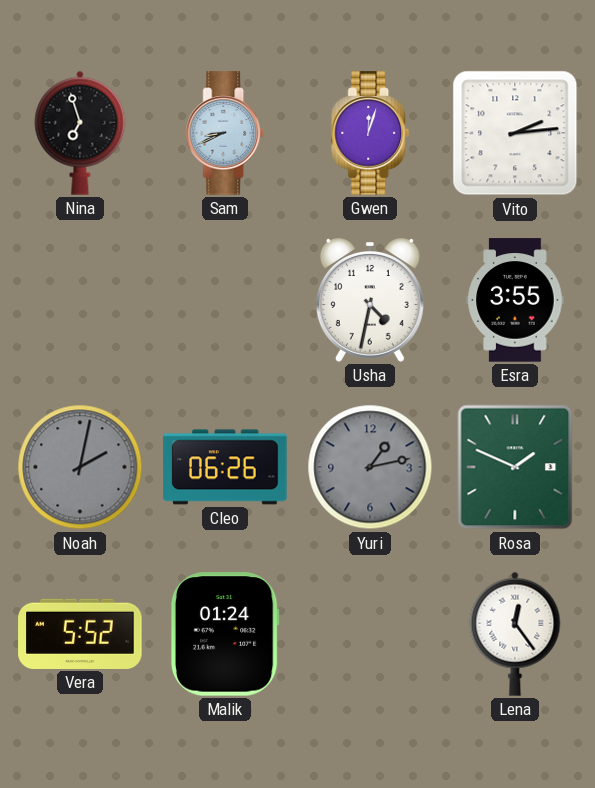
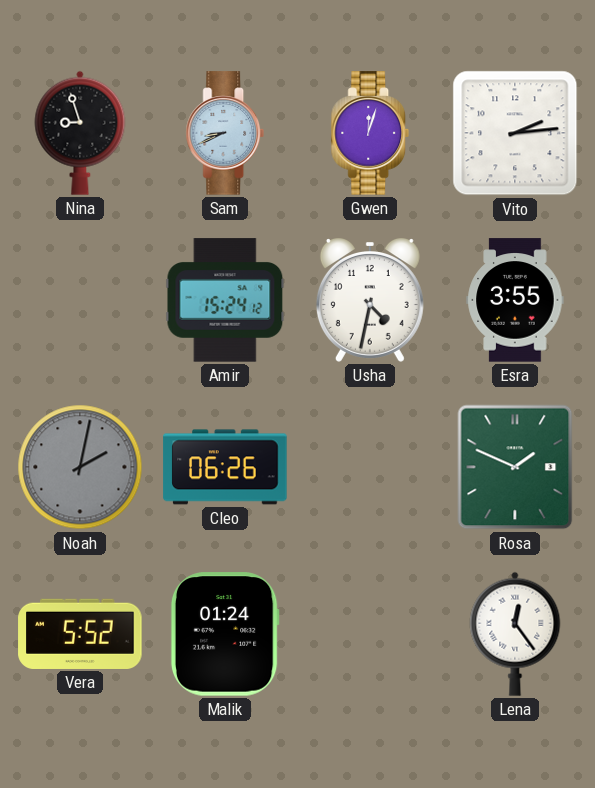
Nina: 6:57 -> 8:57
Amir: none -> 15:24
Yuri: 1:13 -> none
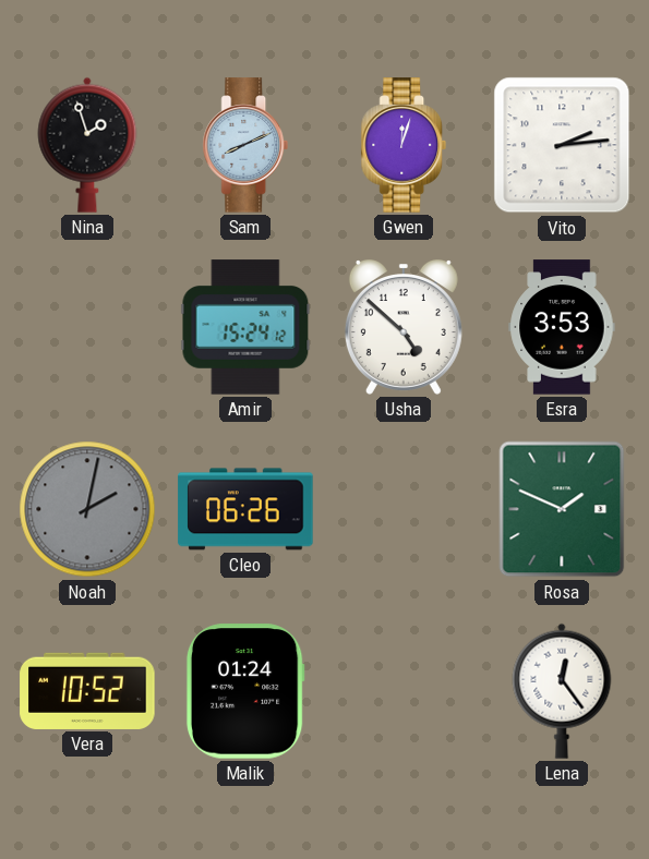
Nina: 8:57 -> 1:57
Sam: 8:41 -> 8:11
Usha: 4:32 -> 4:52
Esra: 3:55 -> 3:53
Vera: 5:52 -> 10:52
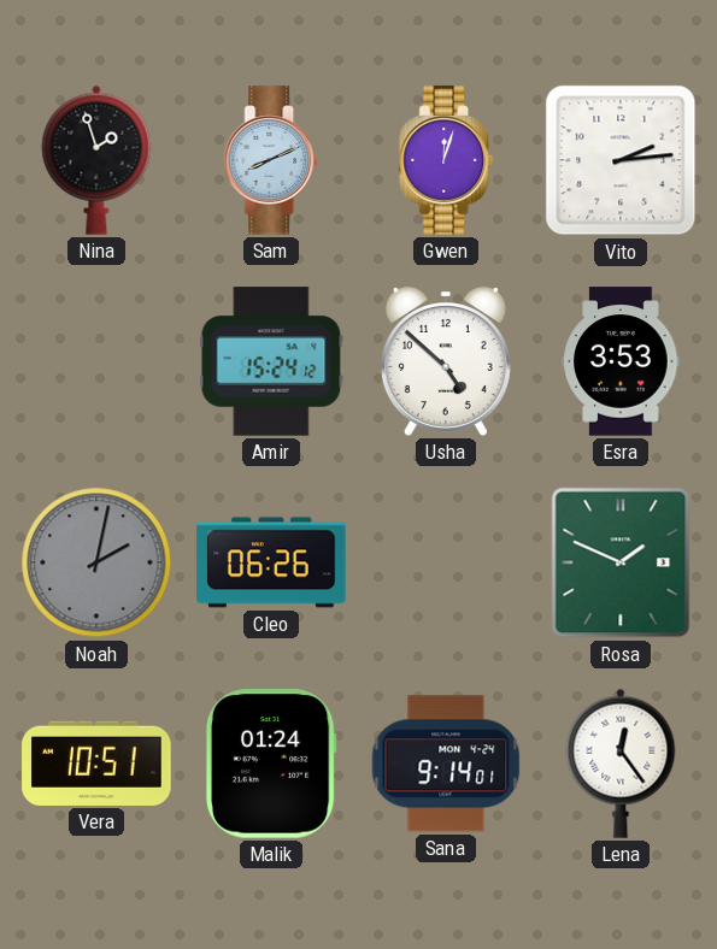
Vera: 10:52 -> 10:51
Sana: none -> 9:14
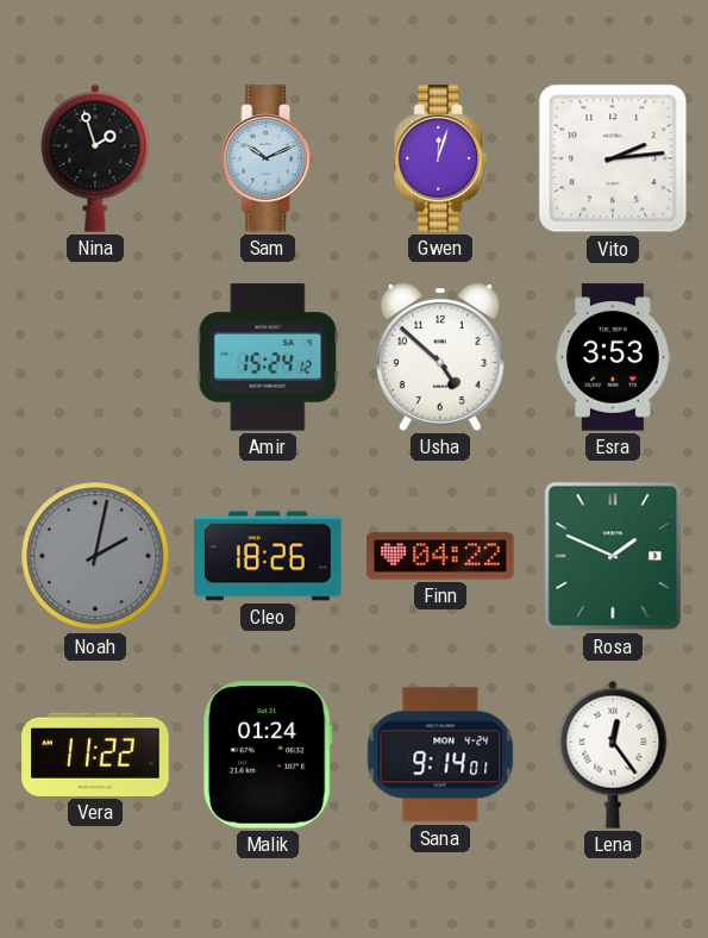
Sam: 8:11 -> 10:11
Cleo: 06:26 -> 18:26
Finn: none -> 04:22
Vera: 10:51 -> 11:22
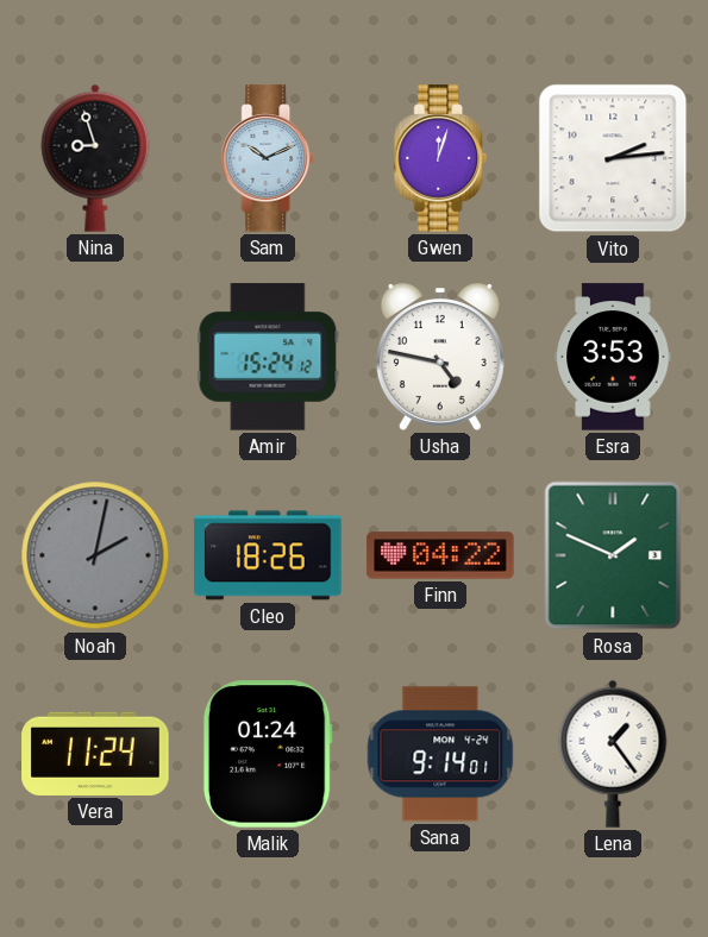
Nina: 1:57 -> 8:57
Usha: 4:52 -> 4:47
Vera: 11:22 -> 11:24
Lena: 12:24 -> 1:24
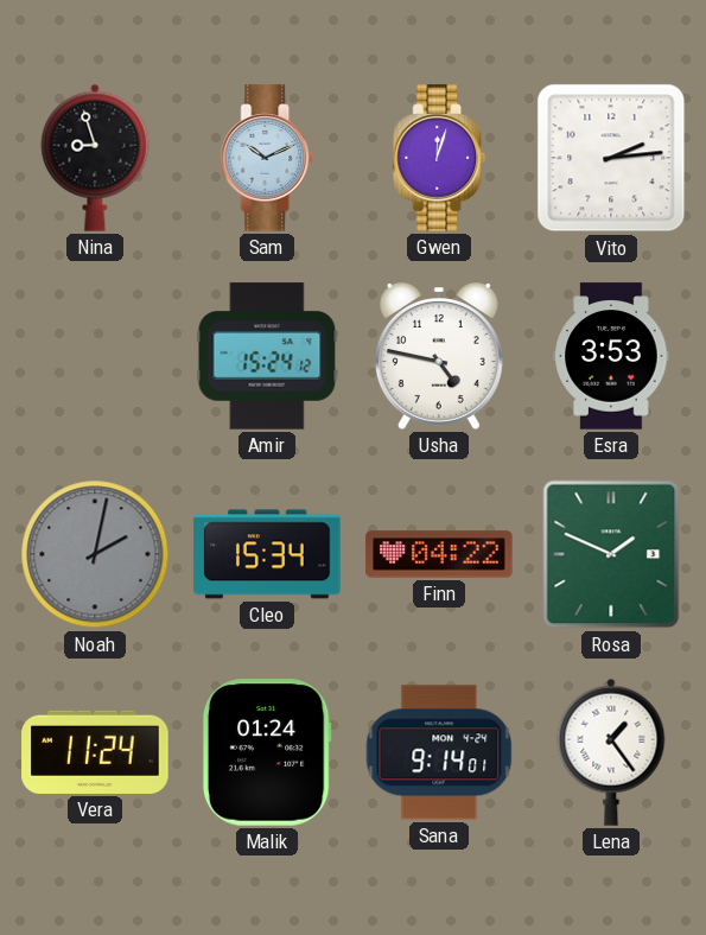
Cleo: 18:26 -> 15:34
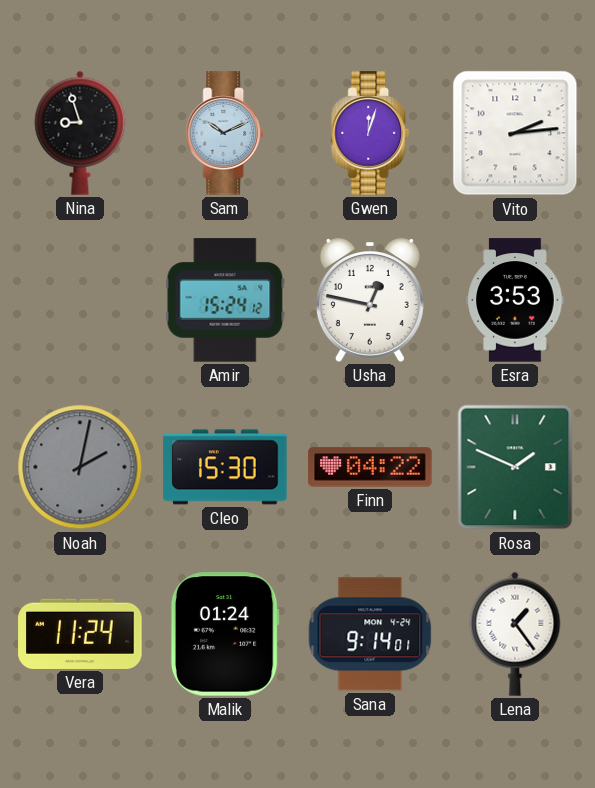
Usha: 4:47 -> 12:47
Cleo: 15:34 -> 15:30
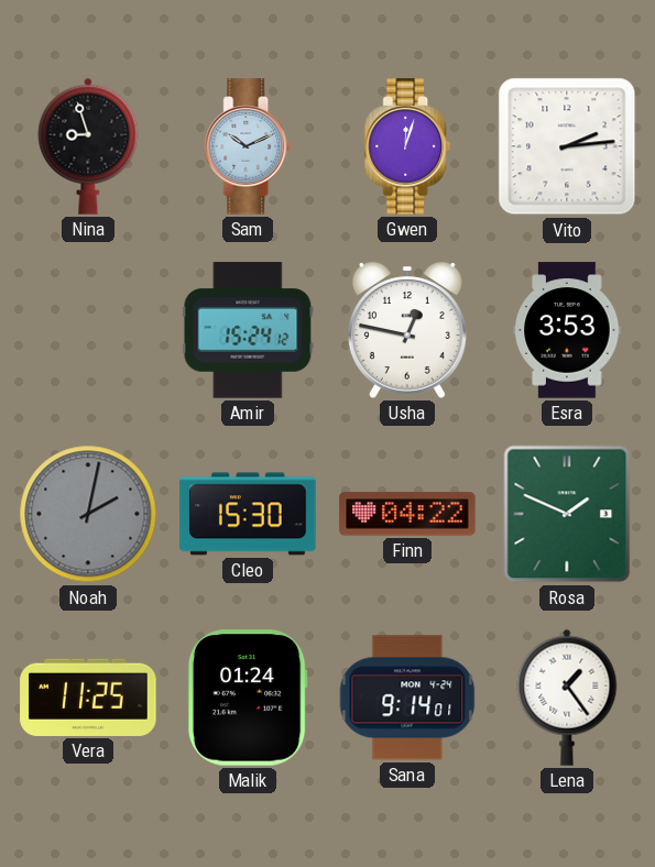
Vera: 11:24 -> 11:25
